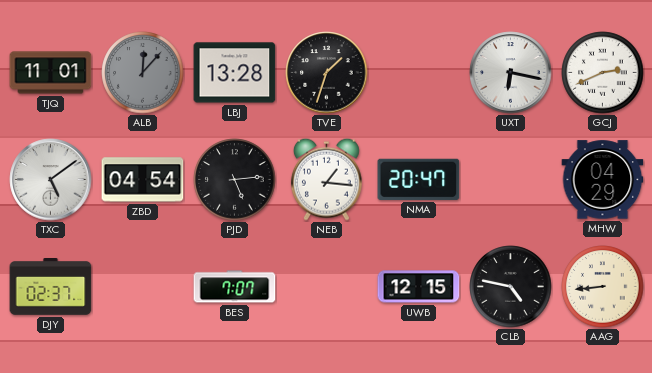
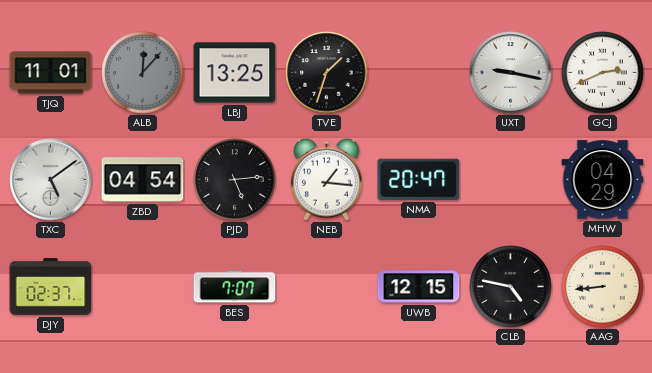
LBJ: 13:28 -> 13:25
UXT: 6:17 -> 9:17
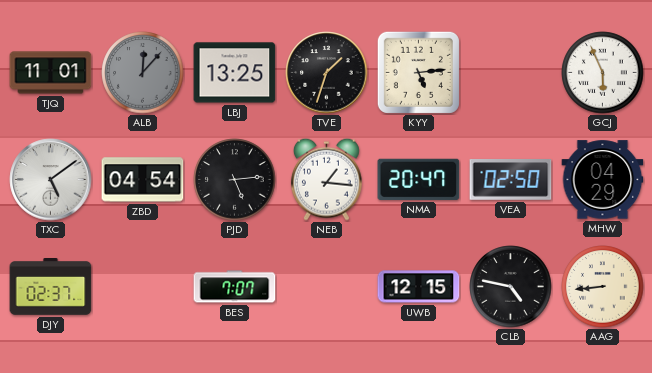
KYY: none -> 5:14
UXT: 9:17 -> none
GCJ: 2:41 -> 5:56
VEA: none -> 02:50
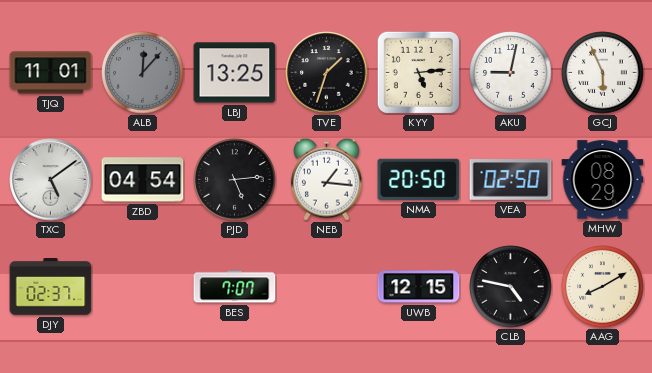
AKU: none -> 9:02
NMA: 20:47 -> 20:50
MHW: 04:29 -> 08:29
AAG: 8:44 -> 8:10
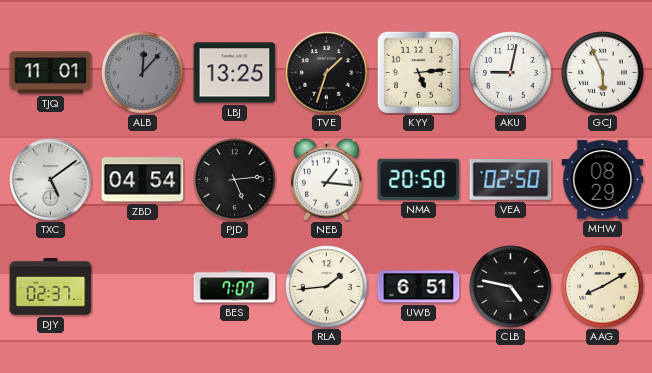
RLA: none -> 1:44
UWB: 12:15 -> 6:51
